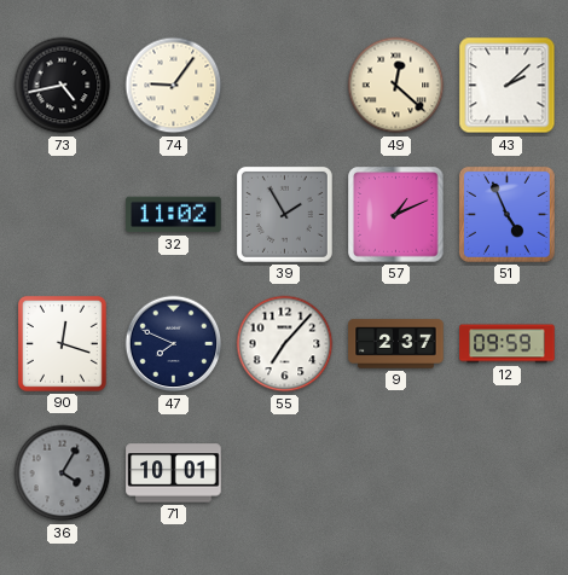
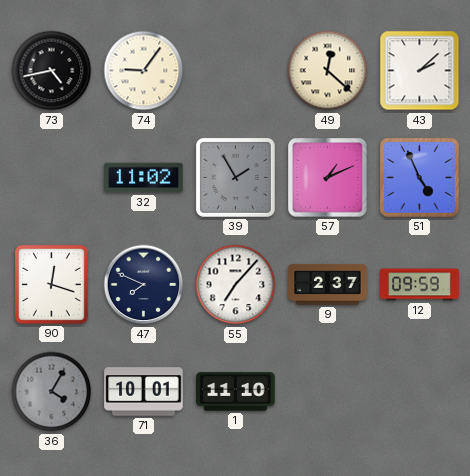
1: none -> 11:10
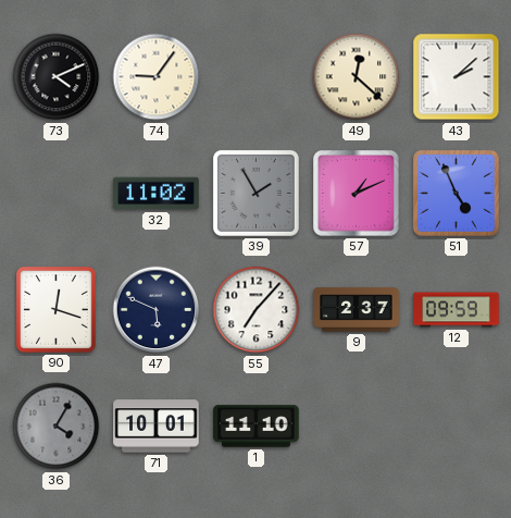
73: 4:43 -> 4:11
47: 7:49 -> 5:49
